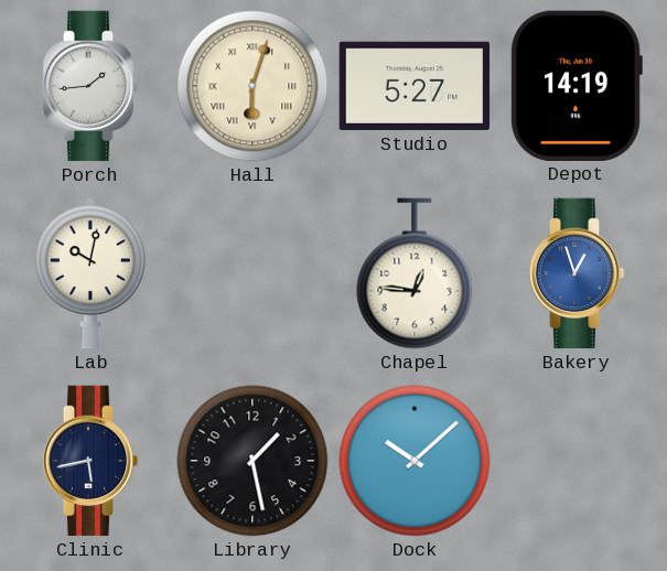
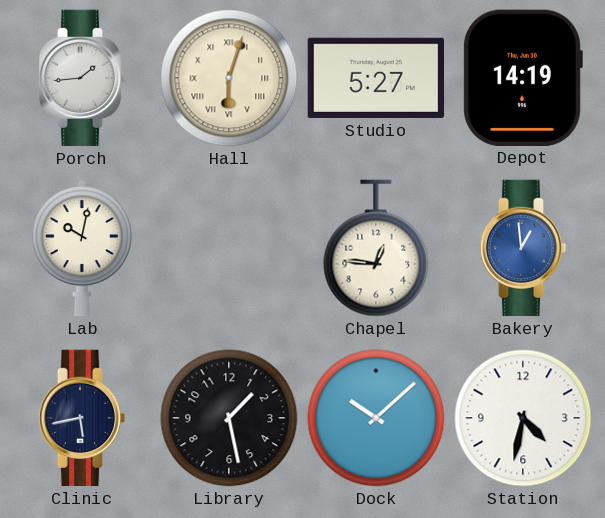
Bakery: 12:57 -> 12:59
Station: none -> 4:32
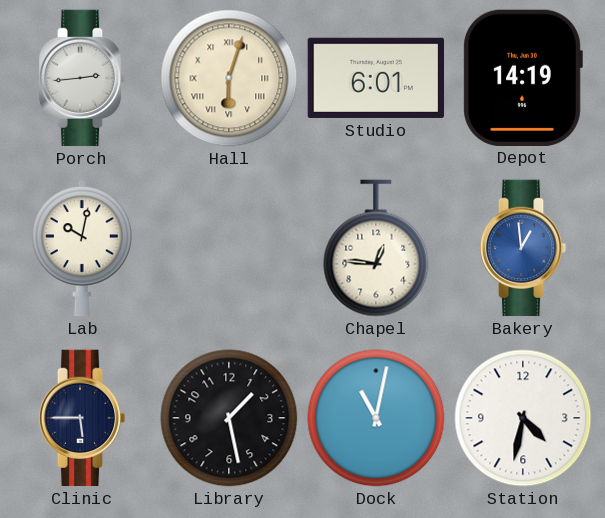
Porch: 1:44 -> 2:44
Studio: 5:27 -> 6:01
Clinic: 5:43 -> 5:45
Dock: 10:08 -> 11:02
